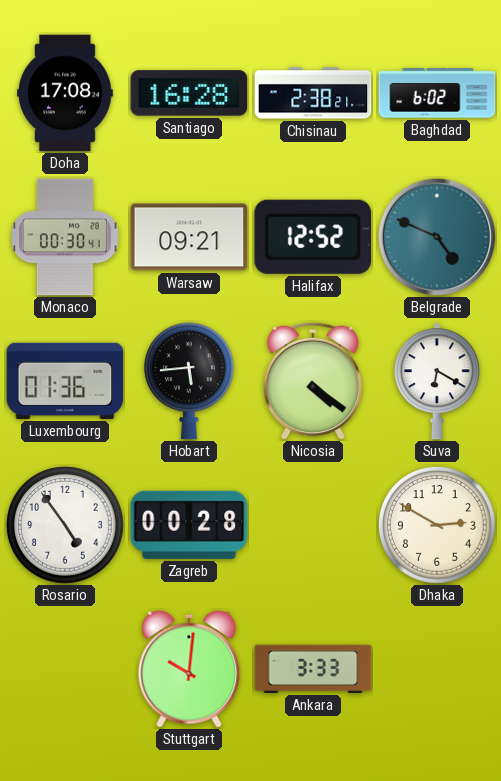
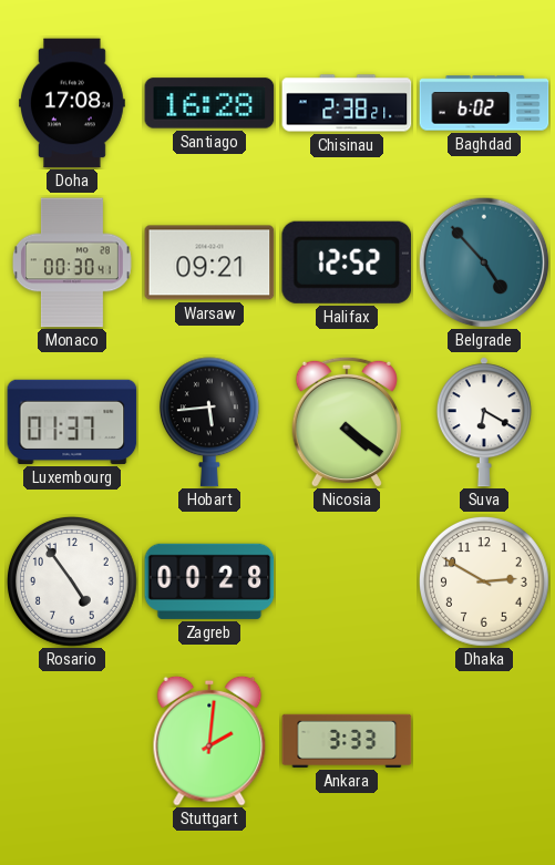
Belgrade: 4:49 -> 4:53
Luxembourg: 01:36 -> 01:37
Stuttgart: 10:01 -> 2:01
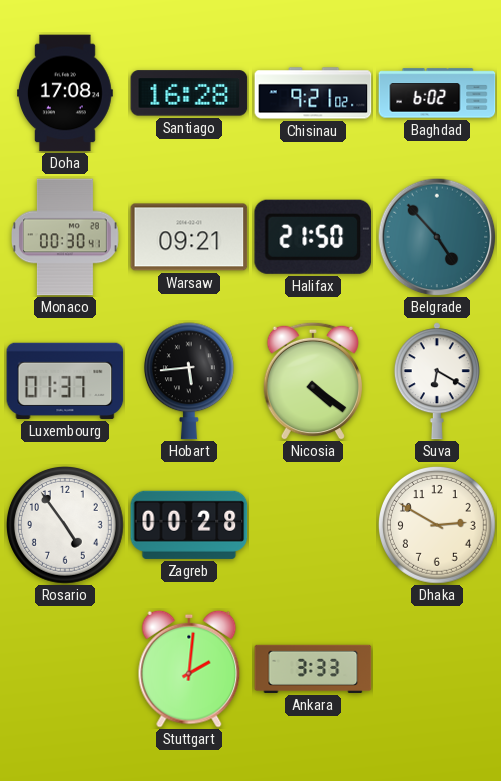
Chisinau: 2:38 -> 9:21
Halifax: 12:52 -> 21:50
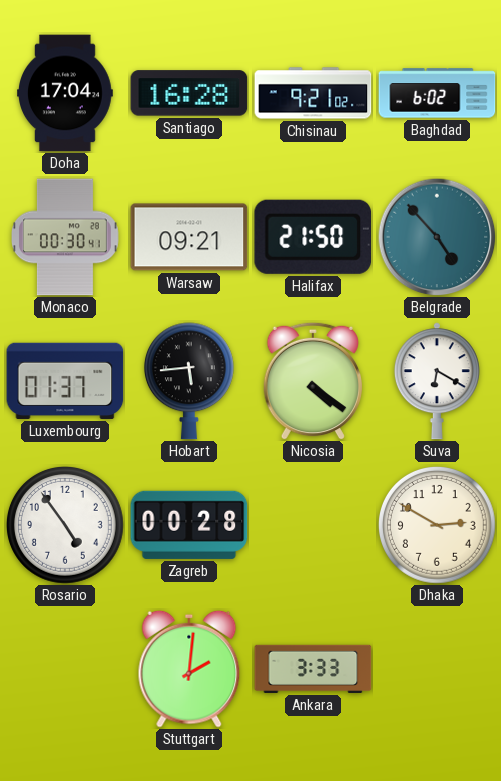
Doha: 17:08 -> 17:04
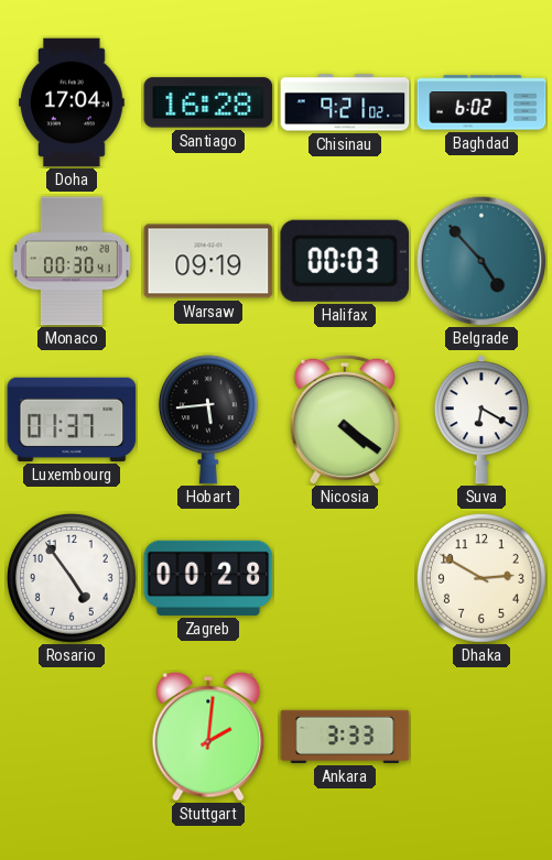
Warsaw: 09:21 -> 09:19
Halifax: 21:50 -> 00:03
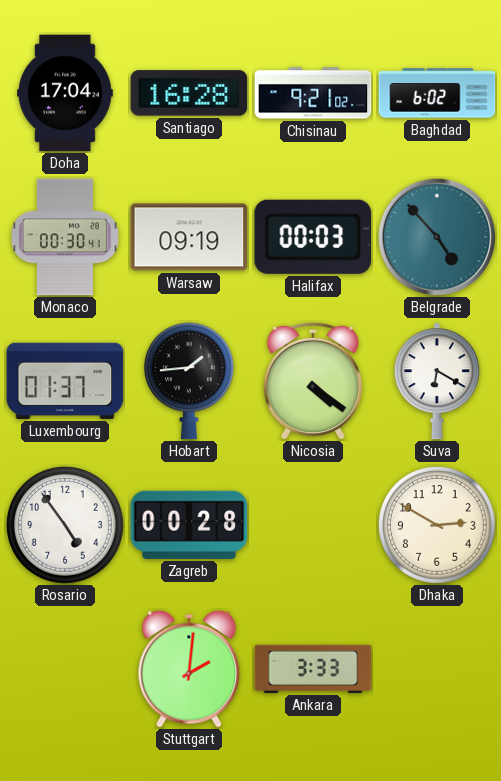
Hobart: 5:44 -> 1:44
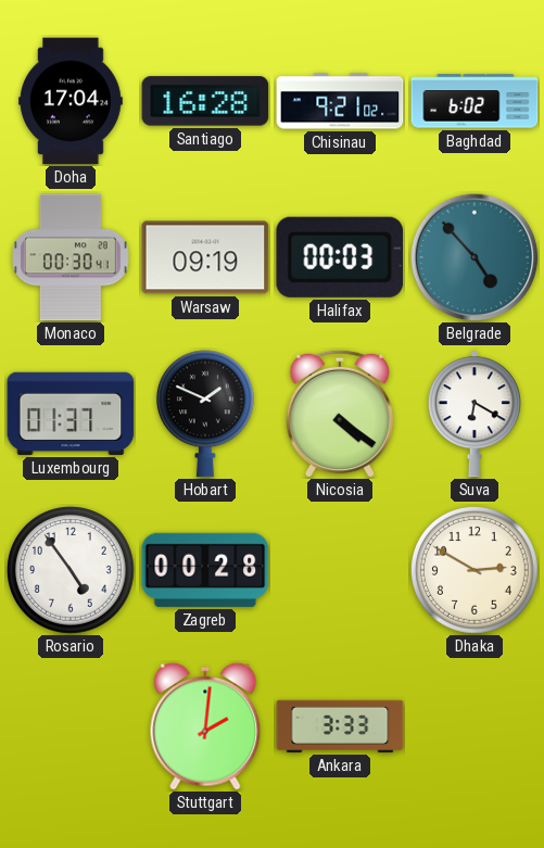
Hobart: 1:44 -> 1:49
